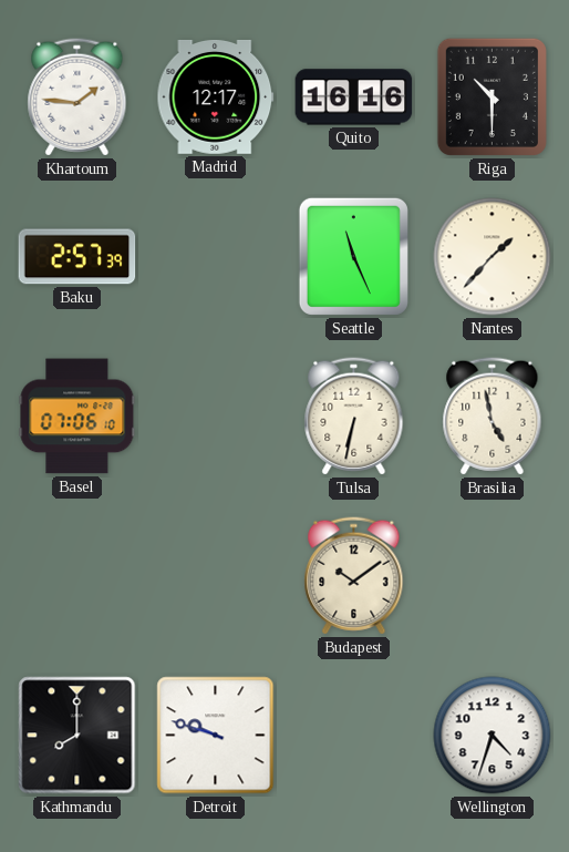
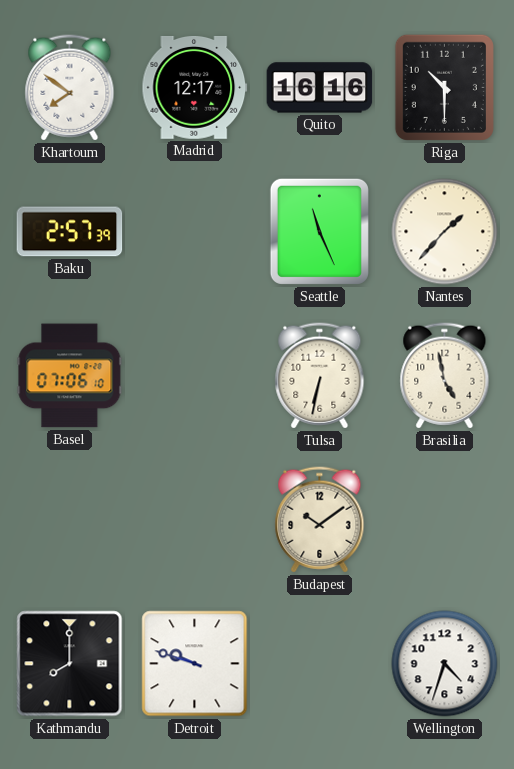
Khartoum: 1:46 -> 7:51
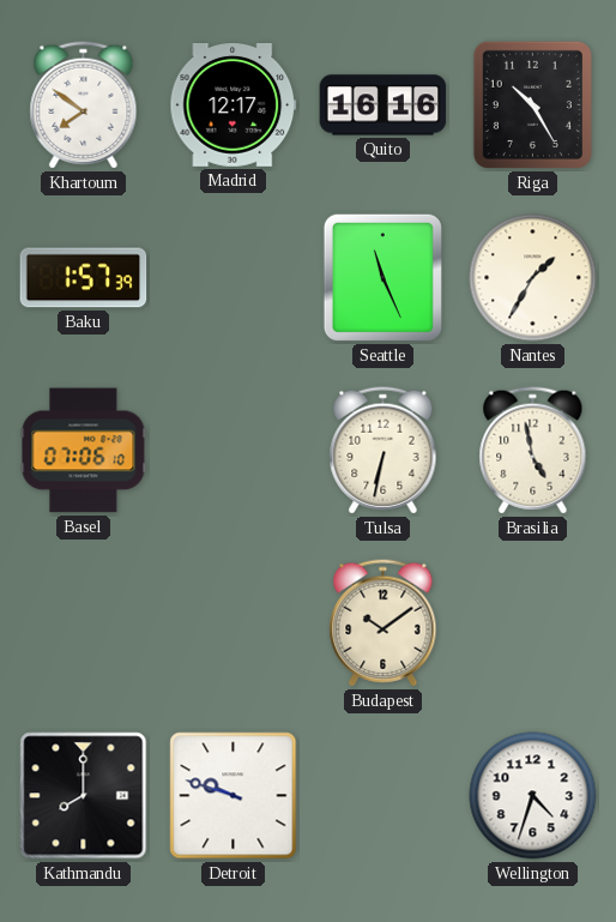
Riga: 10:30 -> 10:25
Baku: 2:57 -> 1:57
Nantes: 1:37 -> 1:35
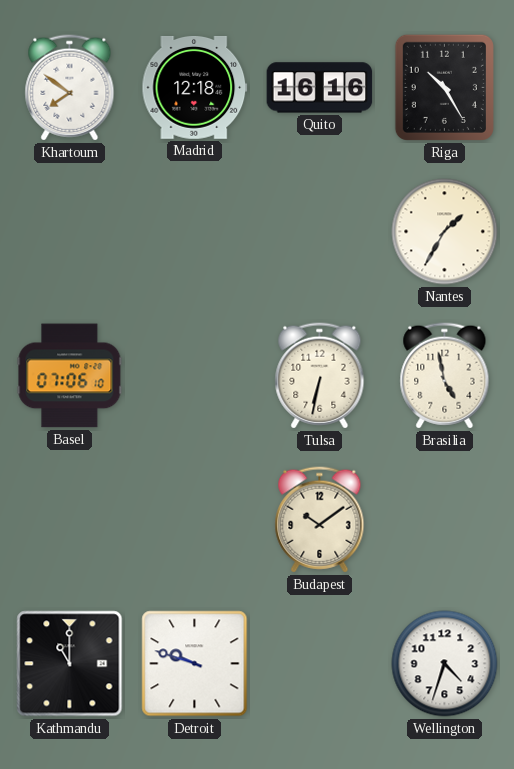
Madrid: 12:17 -> 12:18
Baku: 1:57 -> none
Seattle: 11:26 -> none
Kathmandu: 8:00 -> 11:00
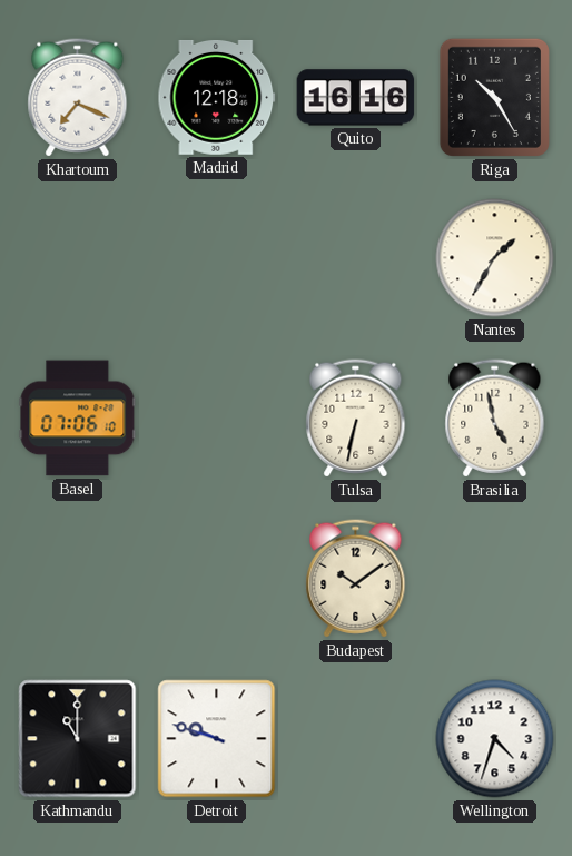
Khartoum: 7:51 -> 7:19
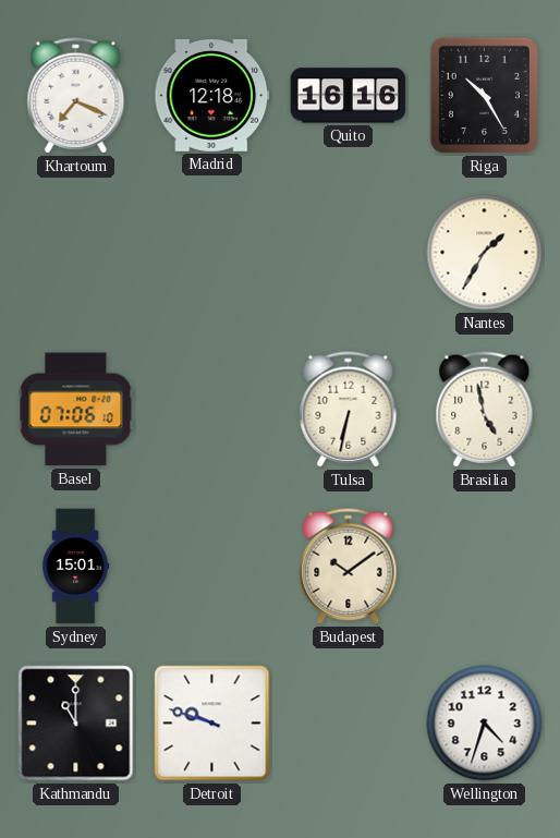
Sydney: none -> 15:01
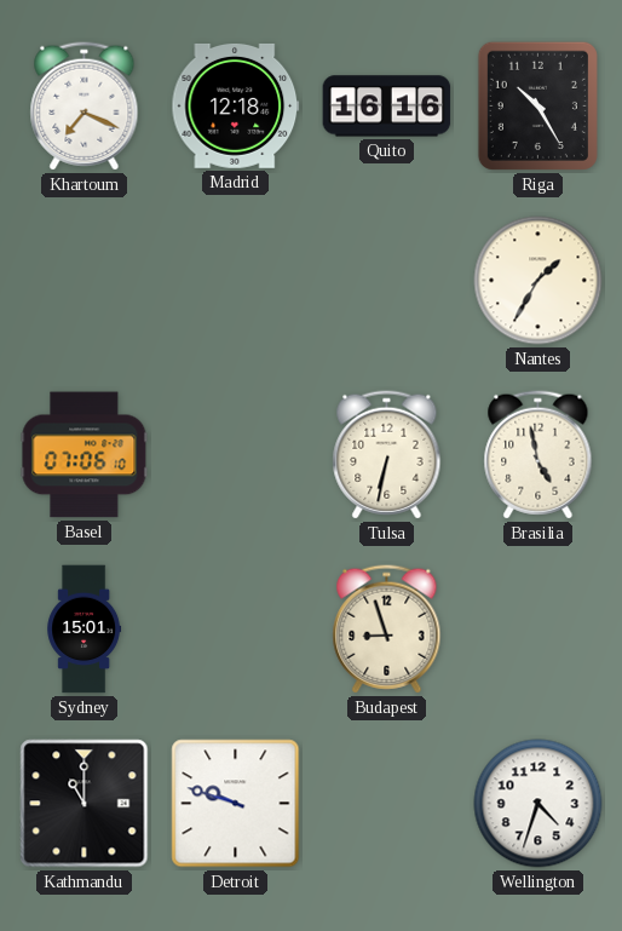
Budapest: 10:09 -> 8:57
